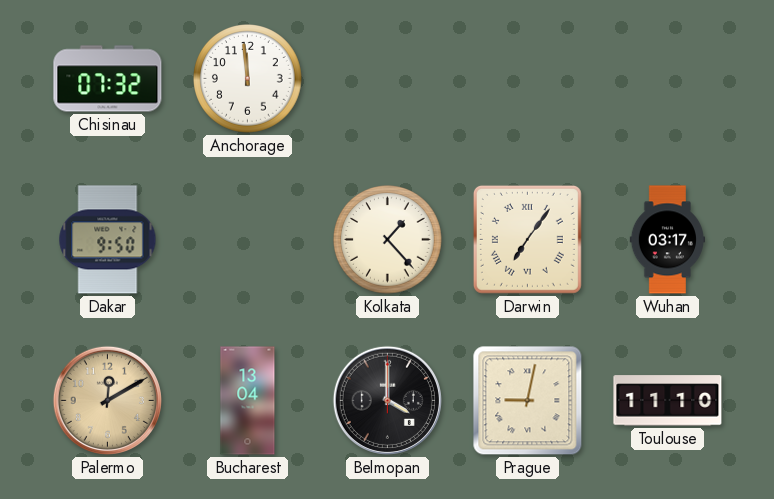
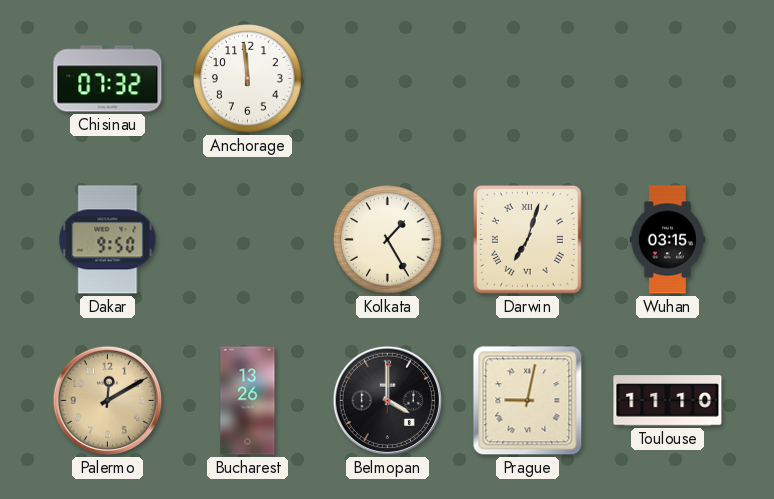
Kolkata: 1:23 -> 1:25
Darwin: 7:06 -> 7:03
Wuhan: 03:17 -> 03:15
Bucharest: 13:04 -> 13:26
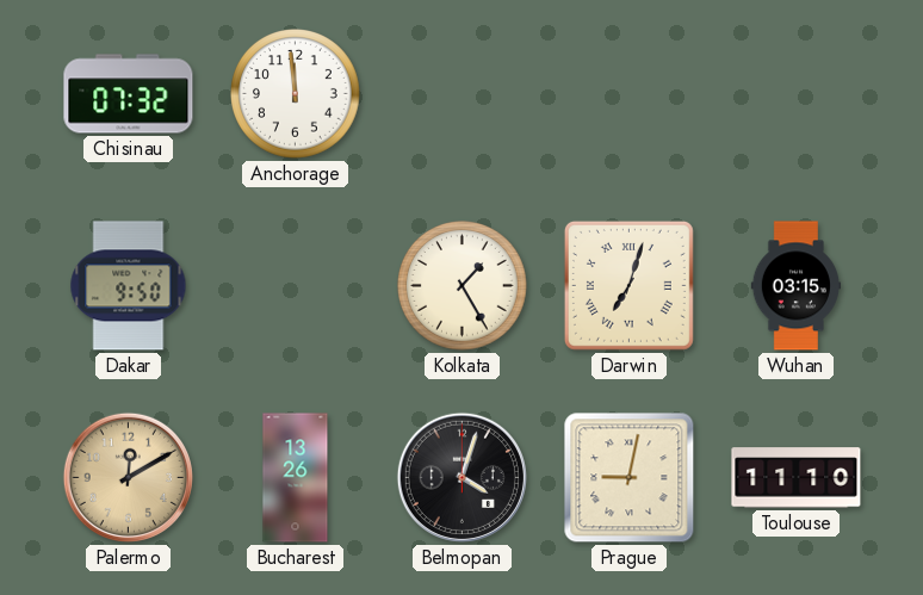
Belmopan: 4:00 -> 4:03
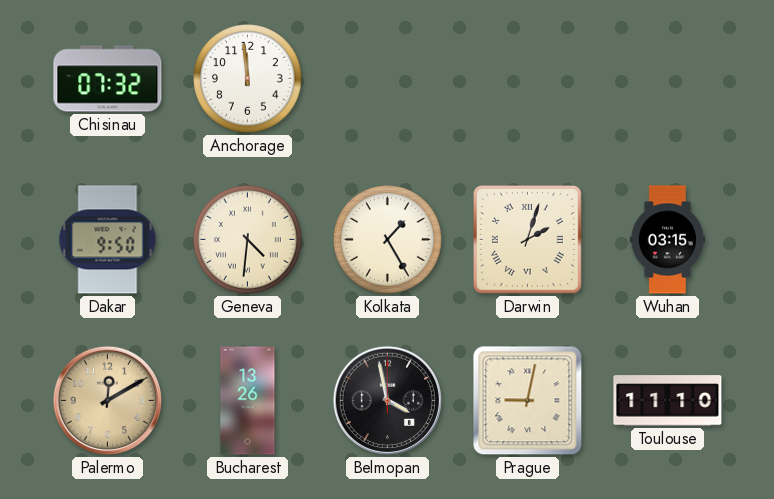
Geneva: none -> 4:31
Darwin: 7:03 -> 2:03
Belmopan: 4:03 -> 3:58
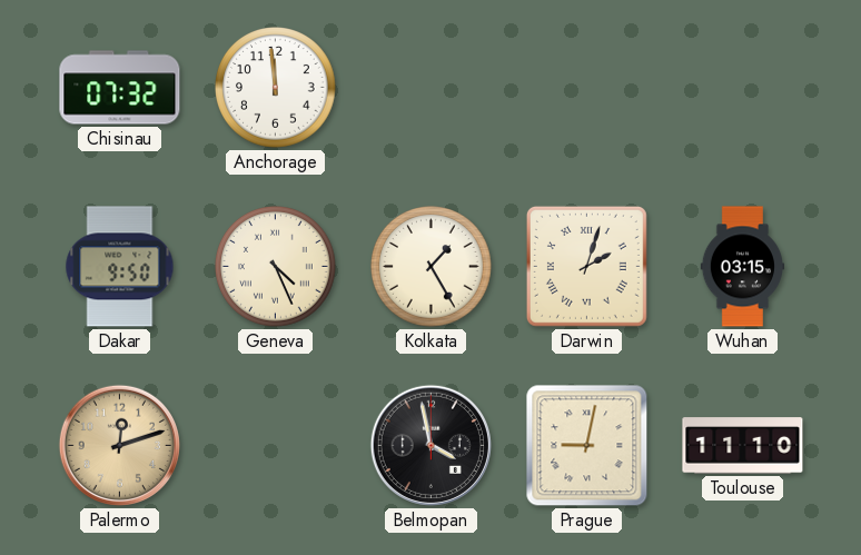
Geneva: 4:31 -> 4:26
Palermo: 12:10 -> 12:12
Bucharest: 13:26 -> none
